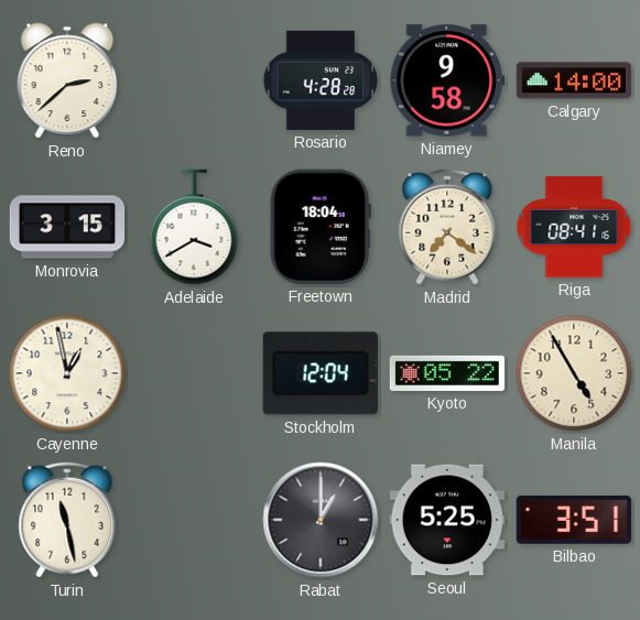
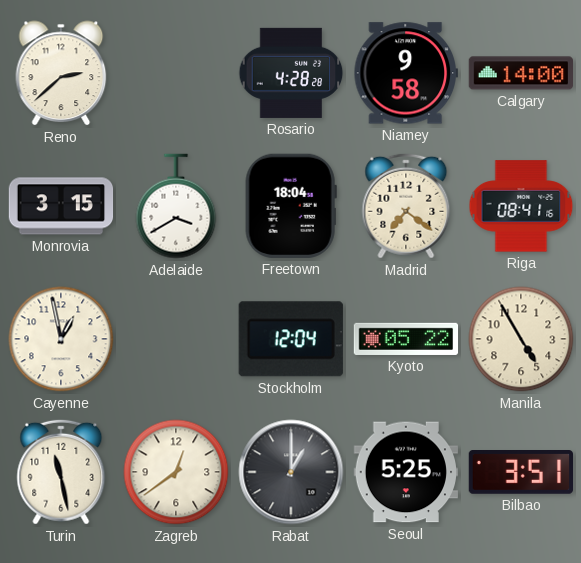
Zagreb: none -> 12:39
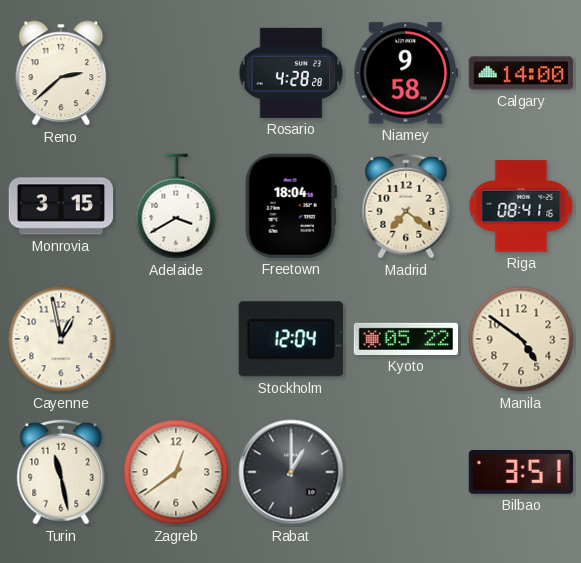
Manila: 4:55 -> 4:51
Seoul: 5:25 -> none
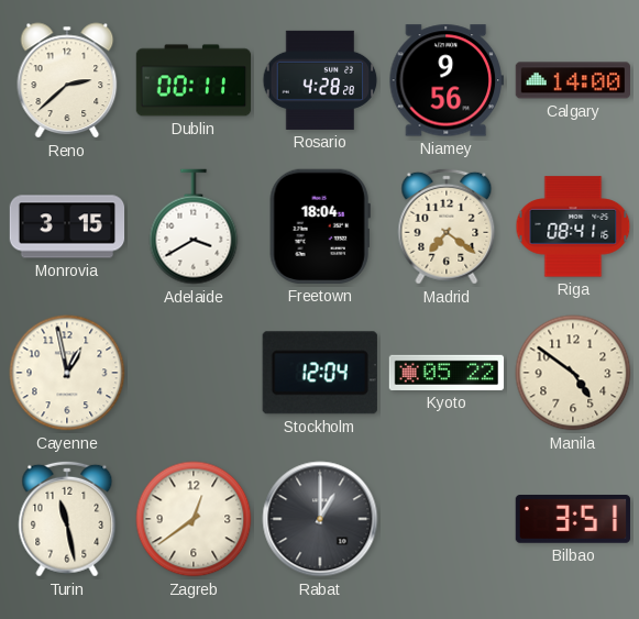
Dublin: none -> 00:11
Niamey: 9:58 -> 9:56
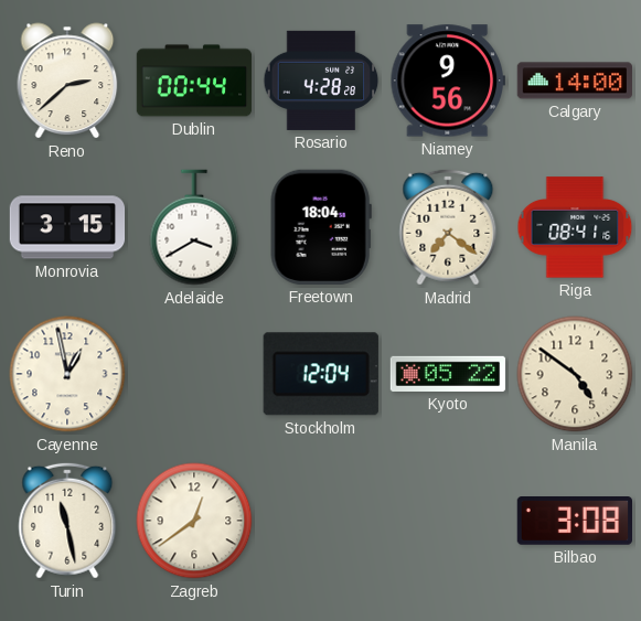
Dublin: 00:11 -> 00:44
Rabat: 1:00 -> none
Bilbao: 3:51 -> 3:08
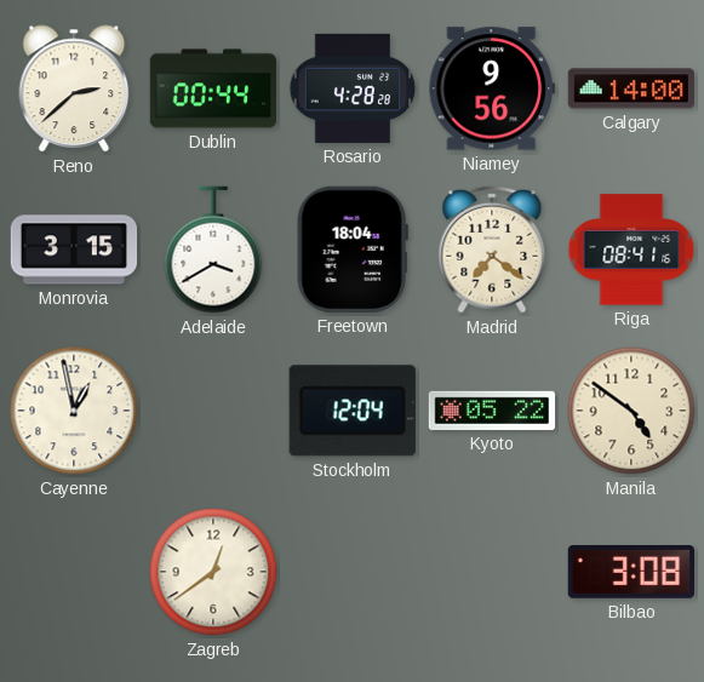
Turin: 11:28 -> none
